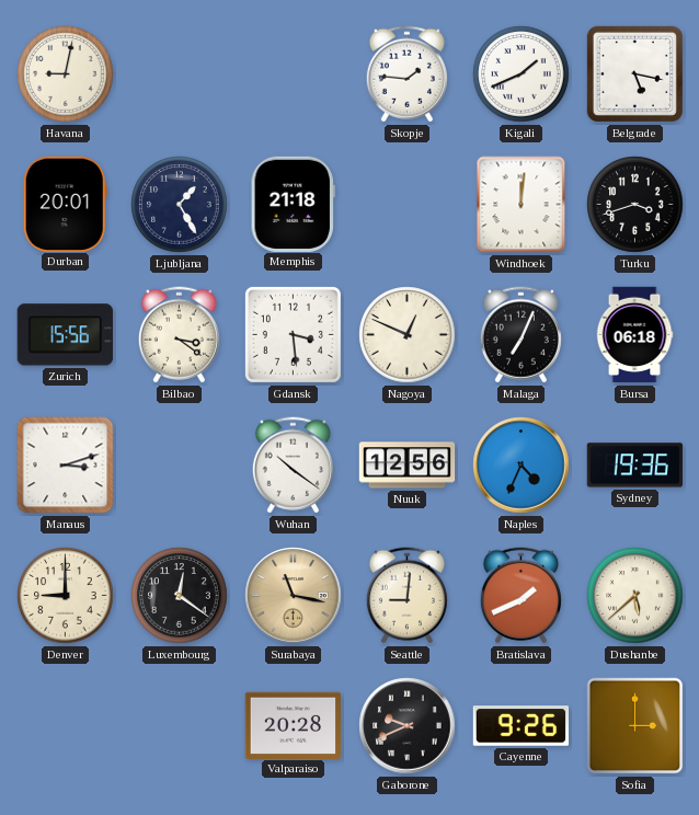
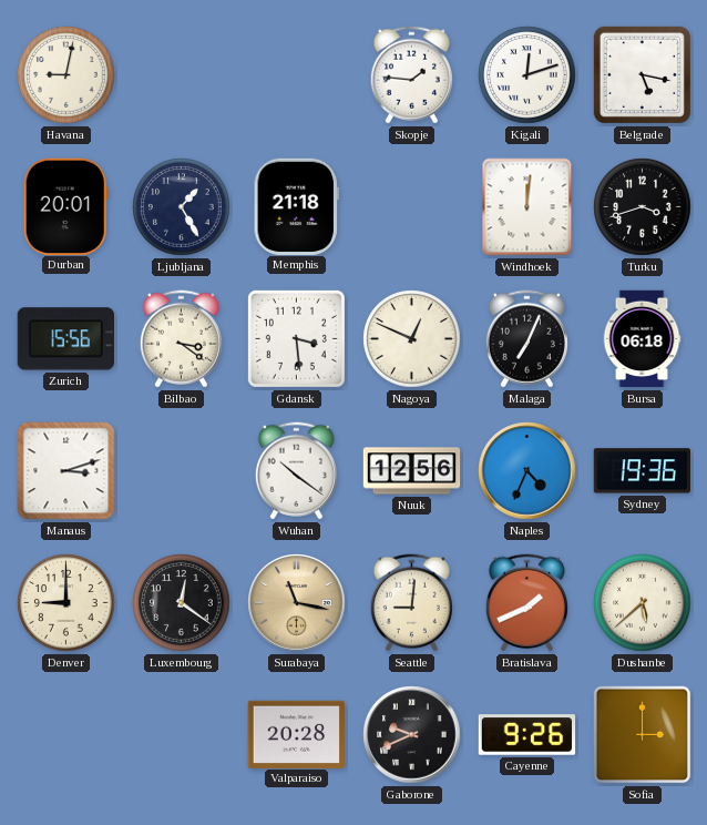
Kigali: 1:41 -> 12:12
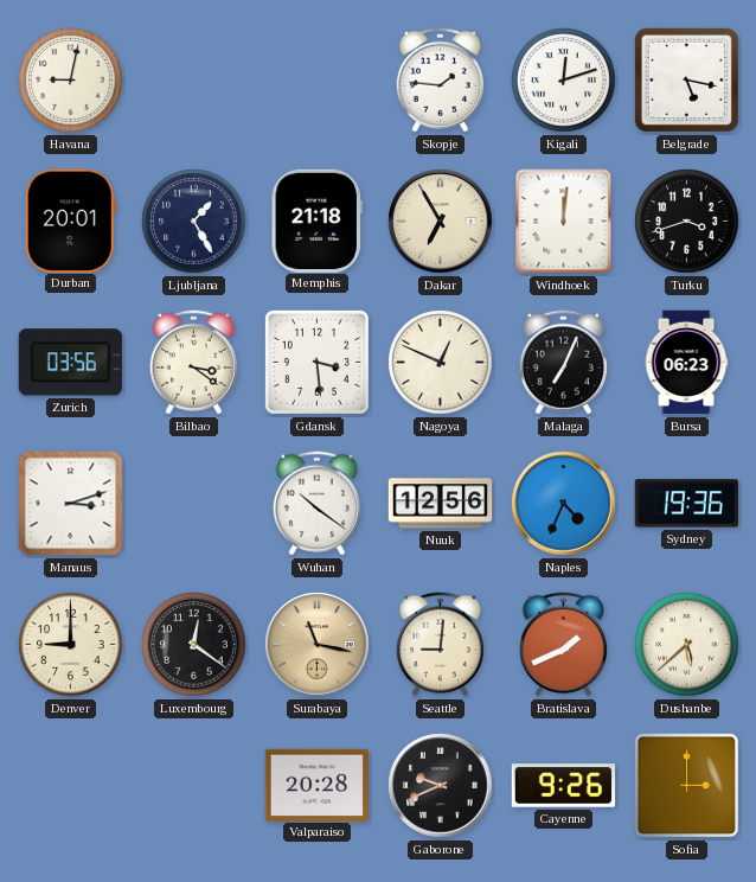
Dakar: none -> 6:55
Zurich: 15:56 -> 03:56
Bursa: 06:18 -> 06:23
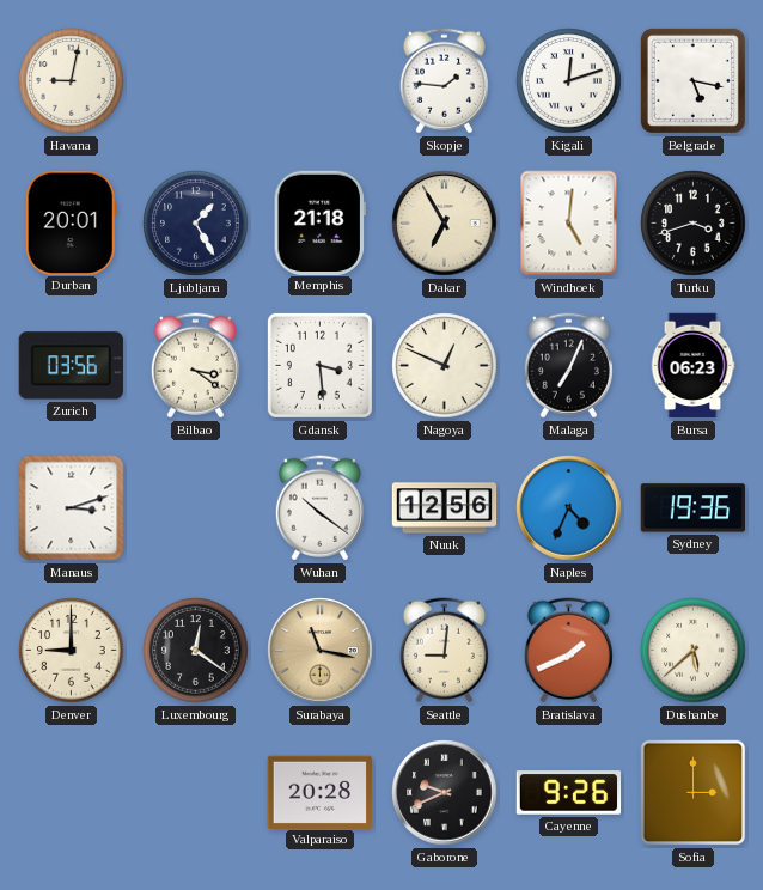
Windhoek: 12:01 -> 5:01
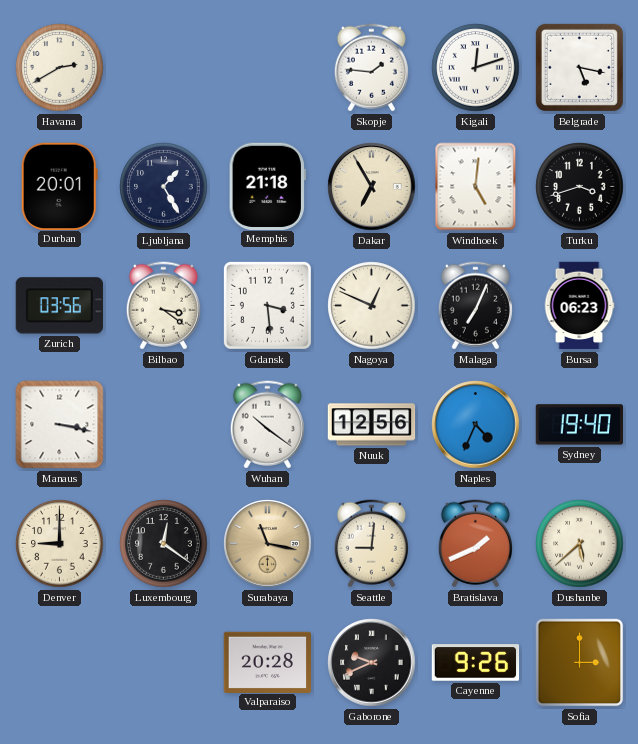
Havana: 9:02 -> 2:40
Manaus: 3:12 -> 3:17
Sydney: 19:36 -> 19:40
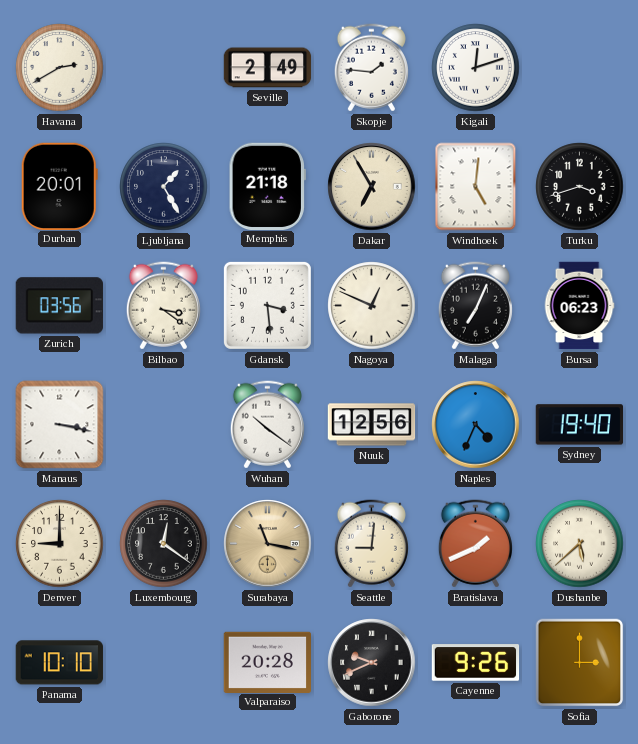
Seville: none -> 2:49
Belgrade: 5:17 -> none
Panama: none -> 10:10
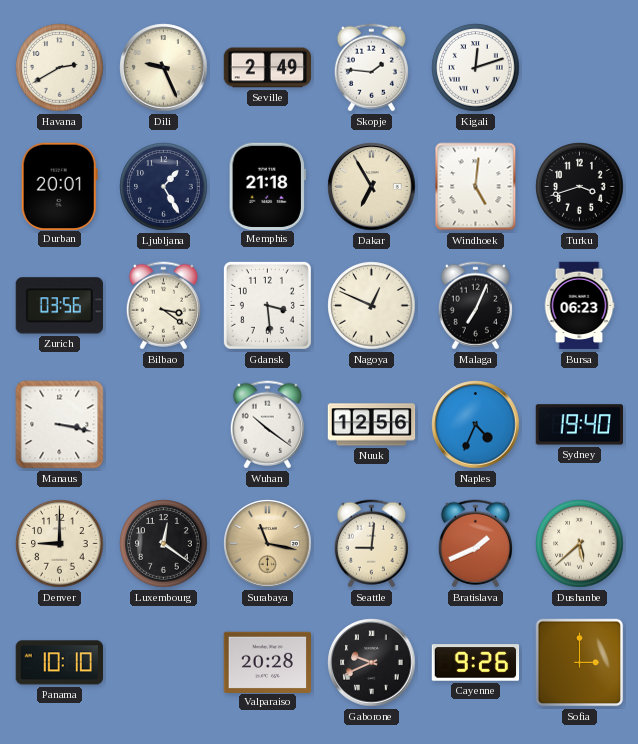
Dili: none -> 9:26
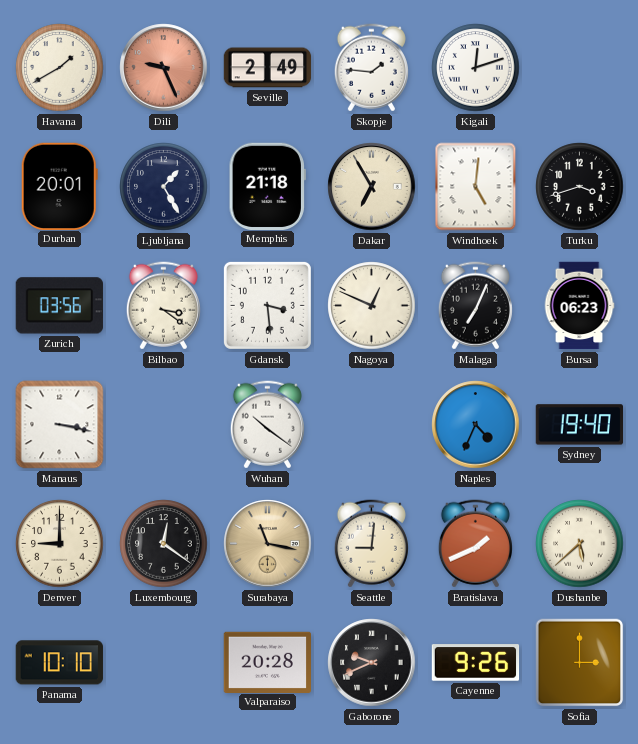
Havana: 2:40 -> 1:40
Dili dial: cream -> salmon
Nuuk: 12:56 -> none
